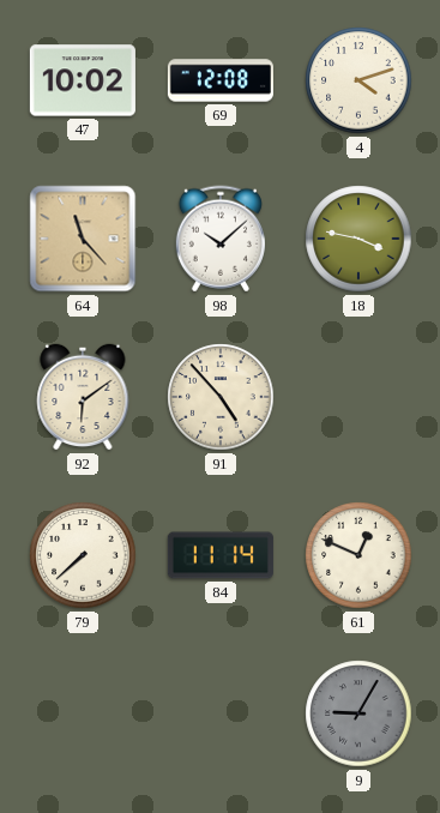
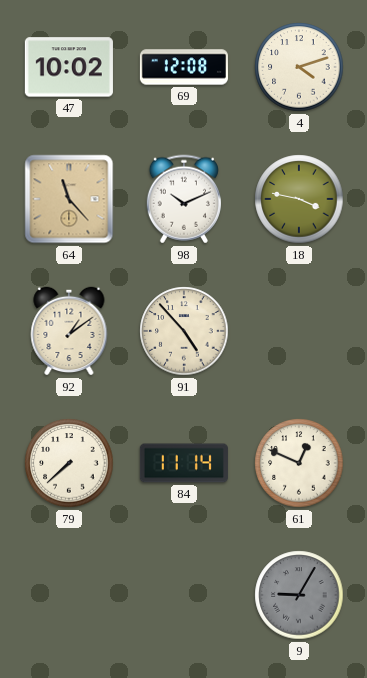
98: 10:08 -> 10:11
92: 6:09 -> 1:09
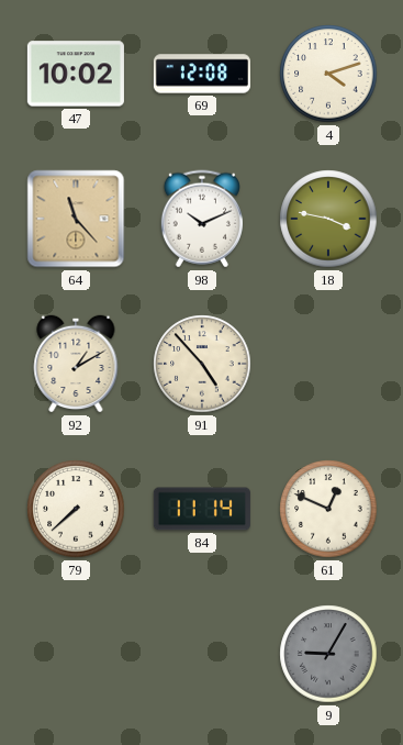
92: 1:09 -> 1:10
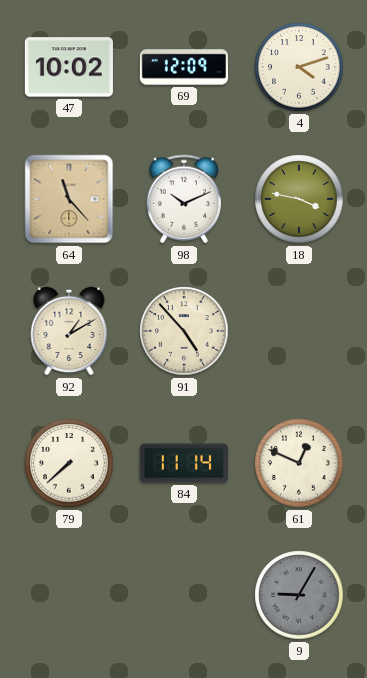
69: 12:08 -> 12:09
